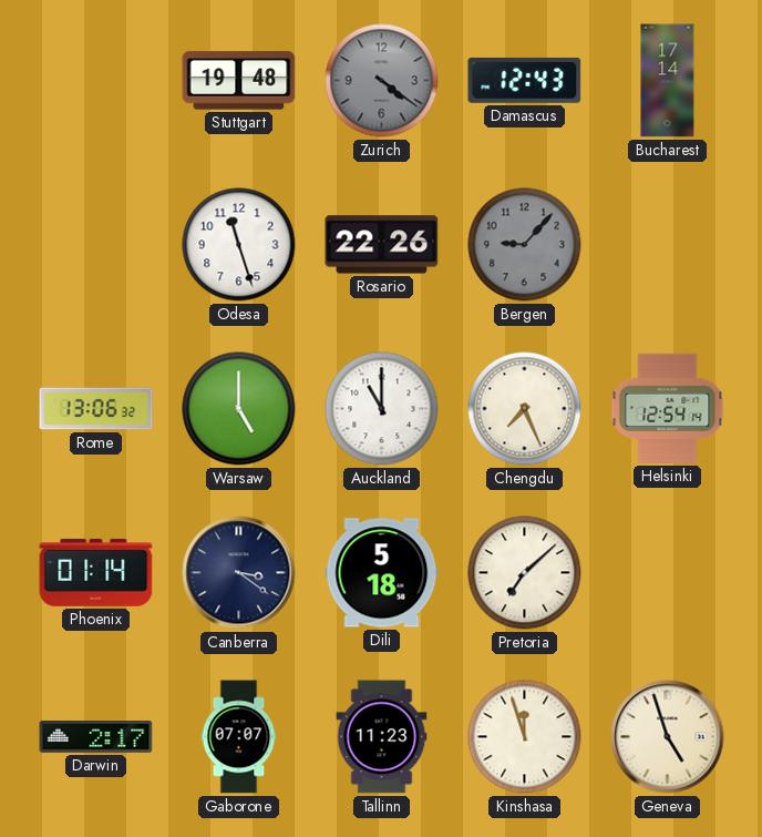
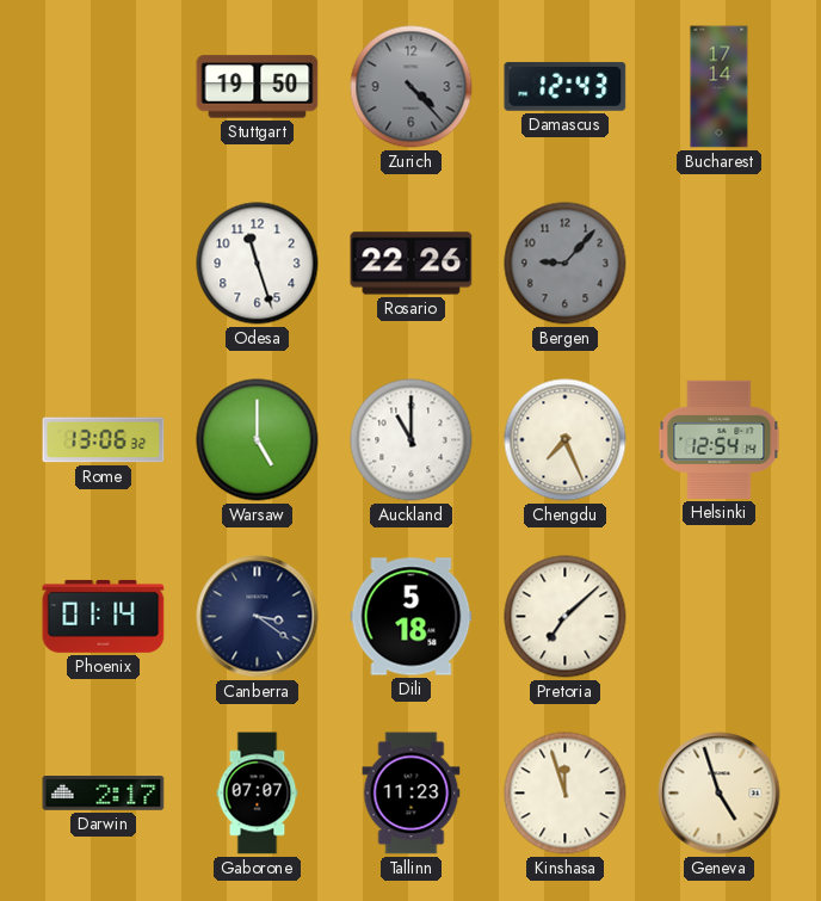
Stuttgart: 19:48 -> 19:50
Zurich: 4:21 -> 4:23
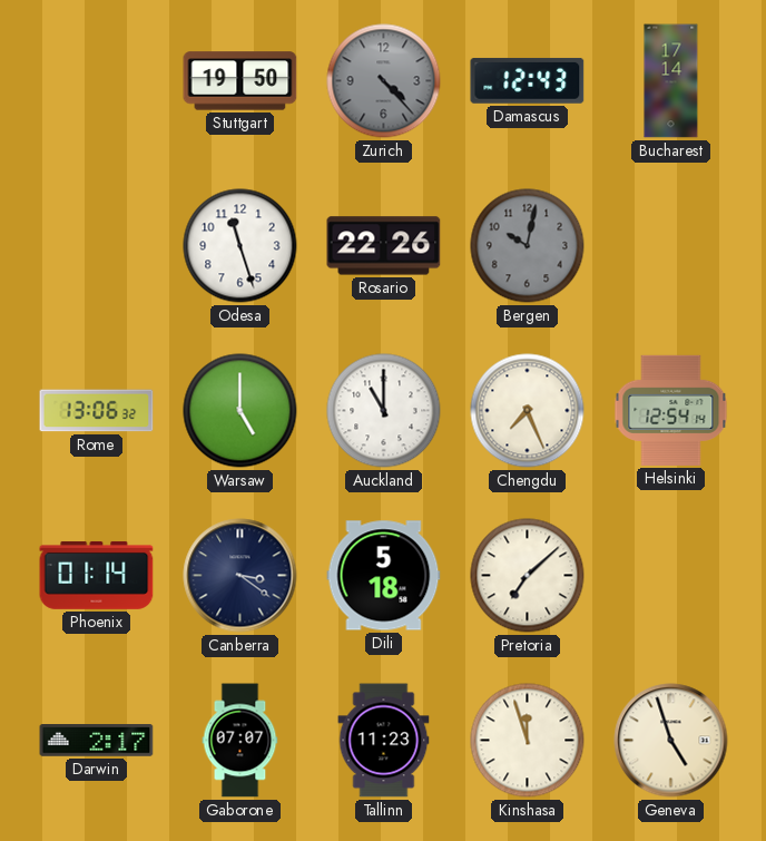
Bergen: 9:07 -> 10:02
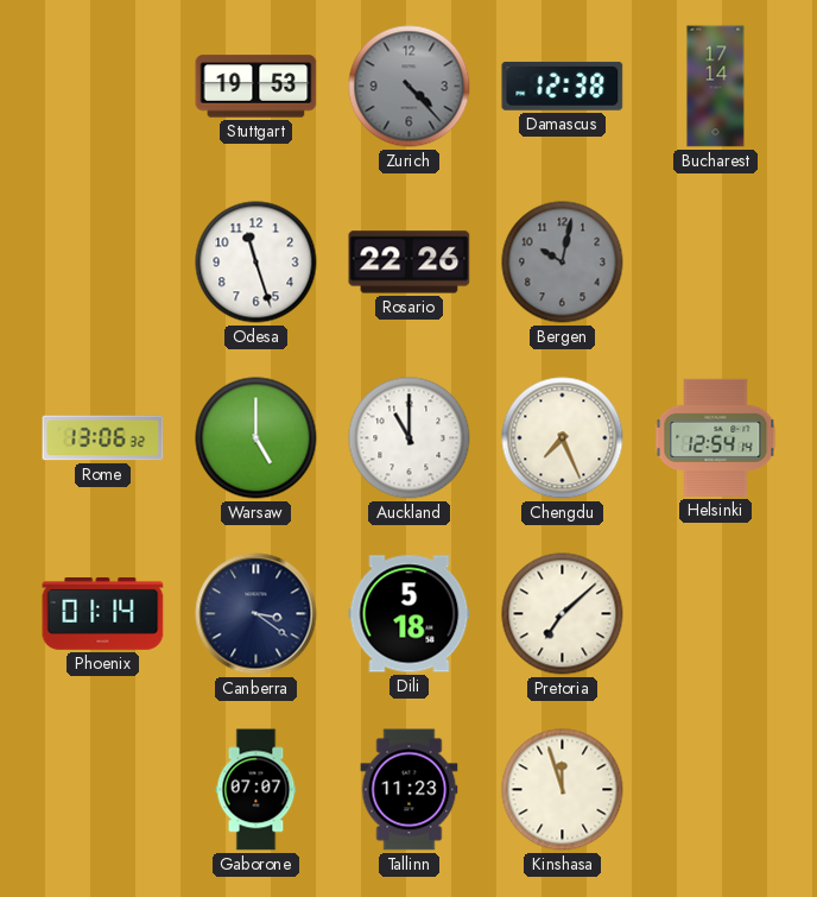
Stuttgart: 19:50 -> 19:53
Damascus: 12:43 -> 12:38
Darwin: 2:17 -> none
Geneva: 4:57 -> none
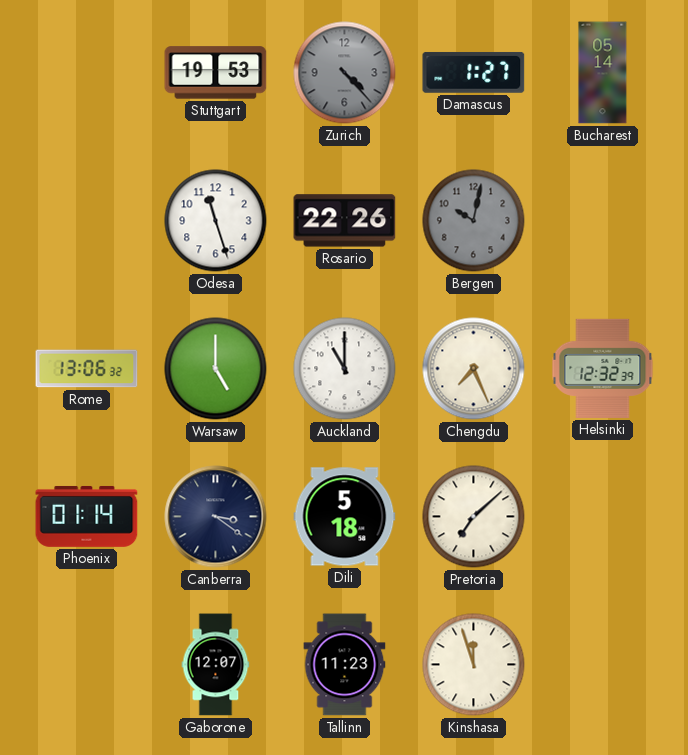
Damascus: 12:38 -> 1:27
Bucharest: 17:14 -> 05:14
Helsinki: 12:54 -> 12:32
Gaborone: 07:07 -> 12:07
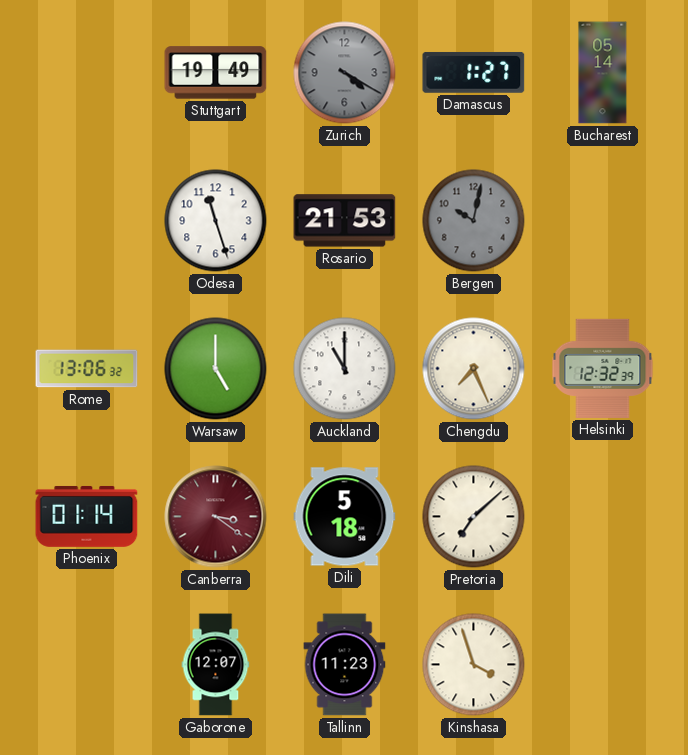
Stuttgart: 19:53 -> 19:49
Zurich: 4:23 -> 4:20
Rosario: 22:26 -> 21:53
Canberra dial: navy -> burgundy
Kinshasa: 11:57 -> 3:57
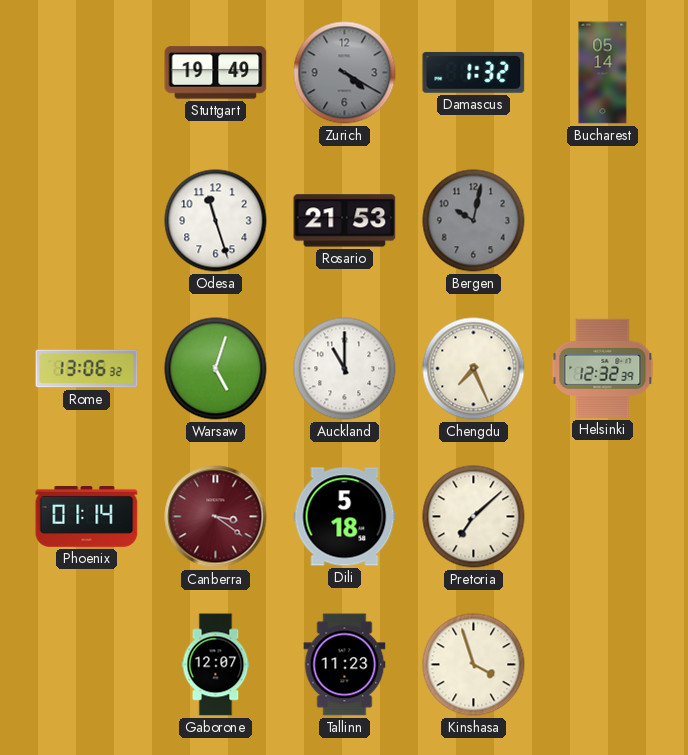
Damascus: 1:27 -> 1:32
Warsaw: 5:00 -> 5:03
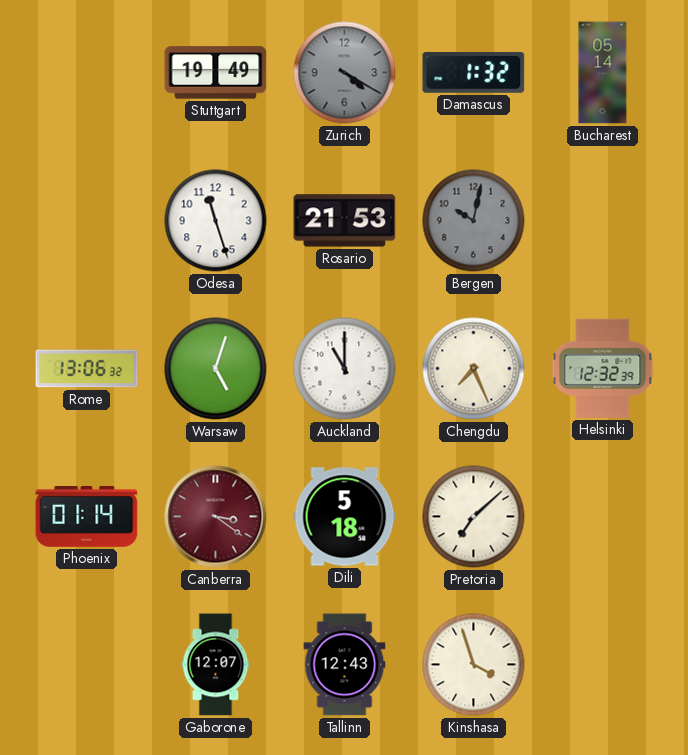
Tallinn: 11:23 -> 12:43
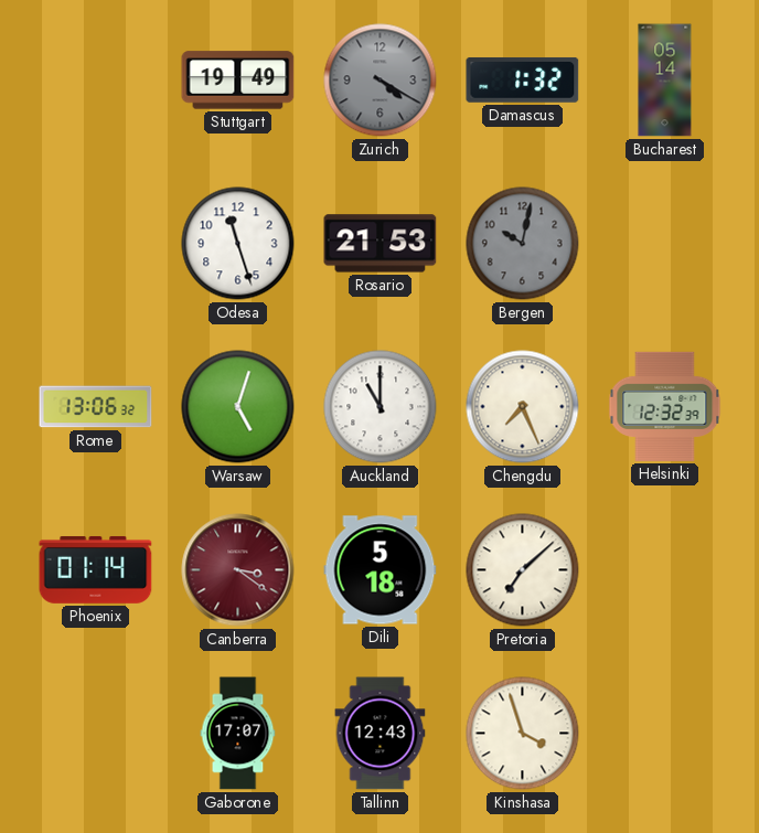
Gaborone: 12:07 -> 17:07
